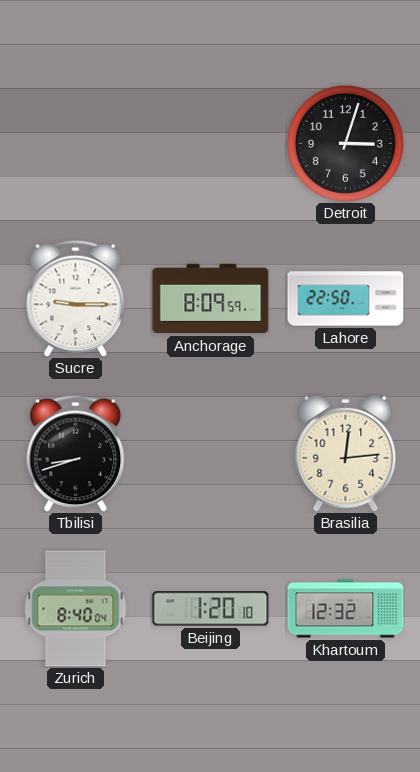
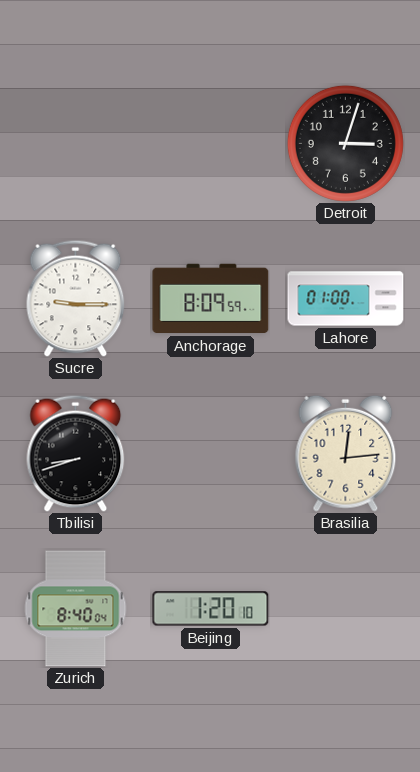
Lahore: 22:50 -> 01:00
Khartoum: 12:32 -> none
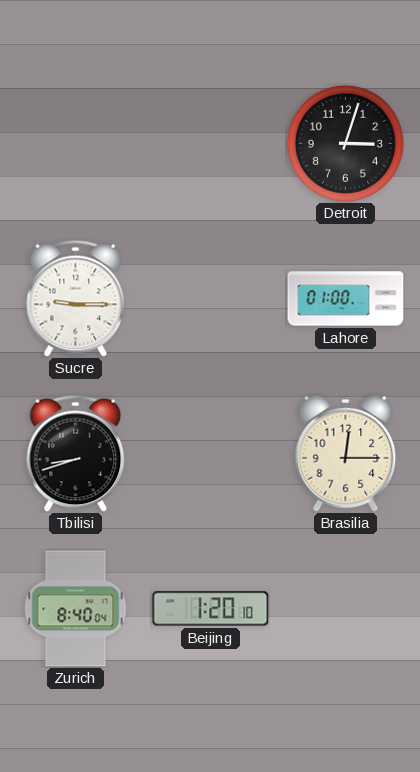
Anchorage: 8:09 -> none
Brasilia: 12:14 -> 12:15
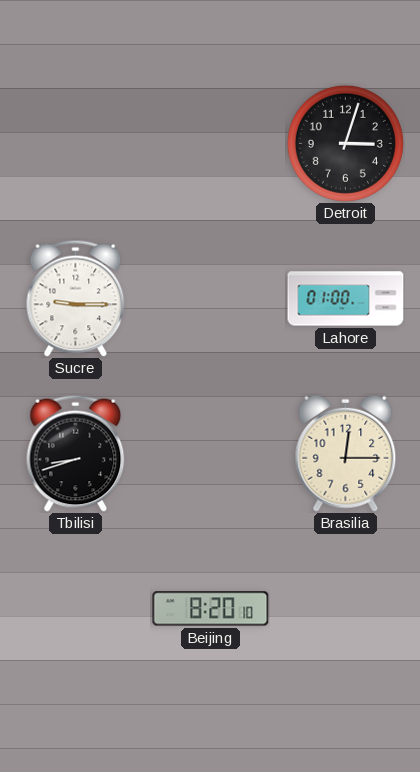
Zurich: 8:40 -> none
Beijing: 1:20 -> 8:20
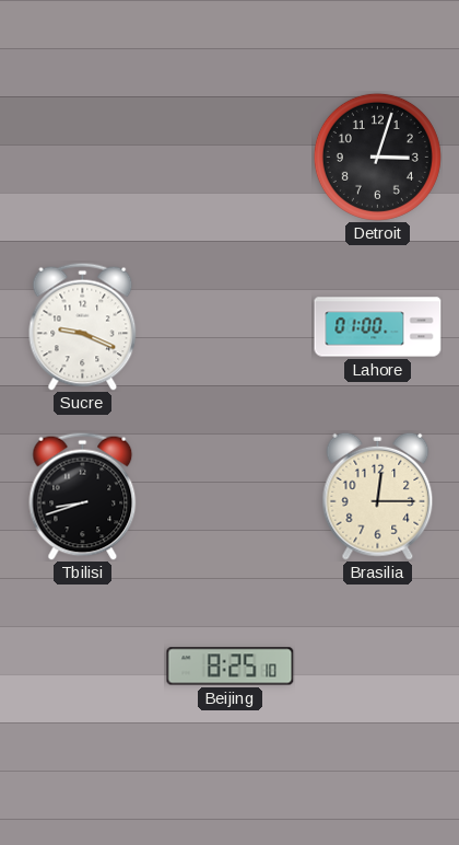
Sucre: 9:15 -> 9:19
Beijing: 8:20 -> 8:25
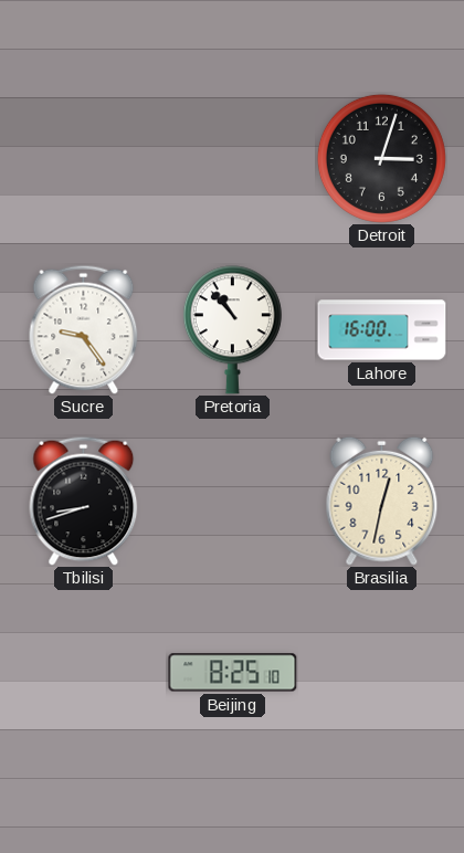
Sucre: 9:19 -> 9:24
Pretoria: none -> 10:53
Lahore: 01:00 -> 16:00
Brasilia: 12:15 -> 12:32
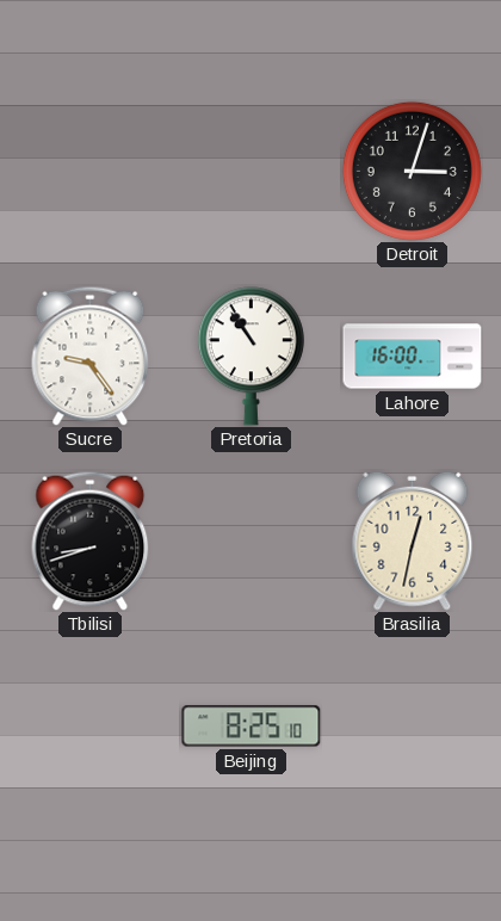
Pretoria: 10:53 -> 10:54
